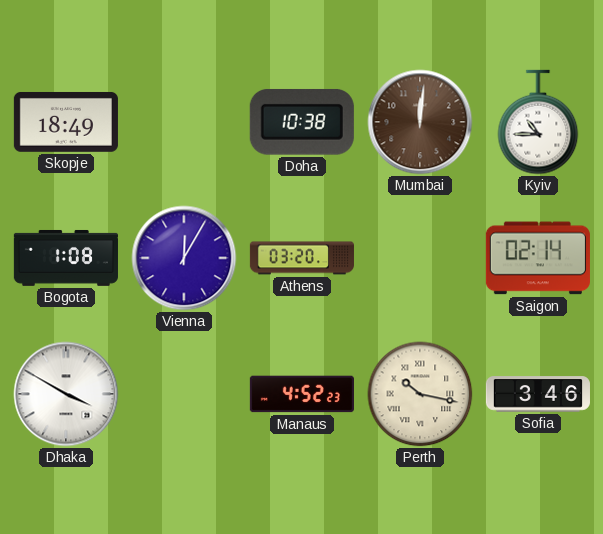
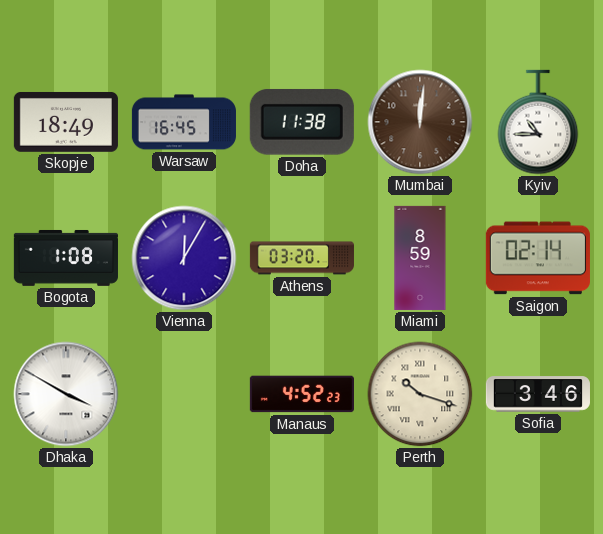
Warsaw: none -> 16:45
Doha: 10:38 -> 11:38
Miami: none -> 8:59
Perth: 10:17 -> 10:18
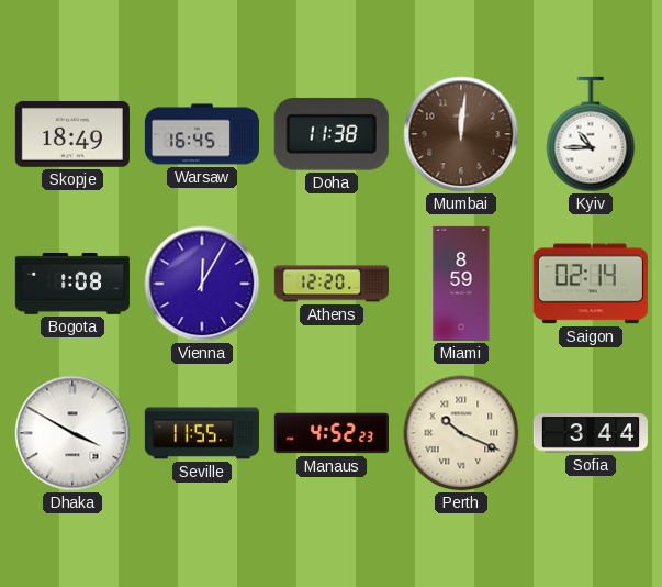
Athens: 03:20 -> 12:20
Seville: none -> 11:55
Perth: 10:18 -> 10:19
Sofia: 3:46 -> 3:44
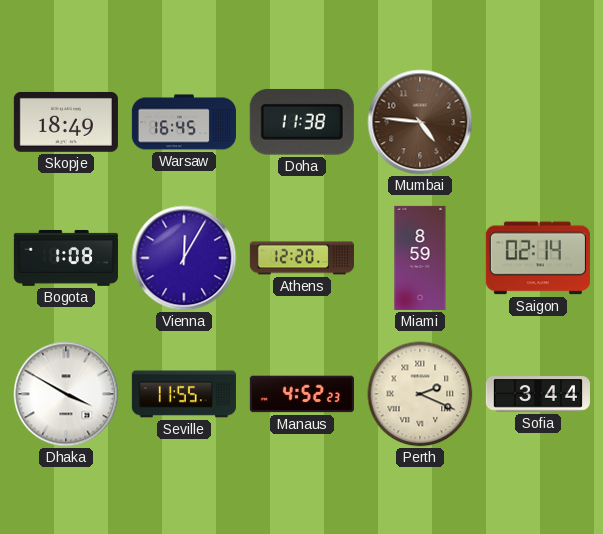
Mumbai: 12:01 -> 4:46
Kyiv: 10:45 -> none
Perth: 10:19 -> 2:19
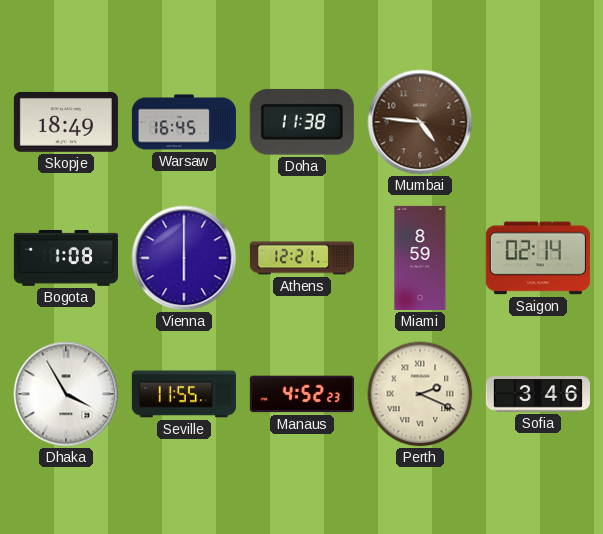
Vienna: 12:05 -> 6:00
Athens: 12:20 -> 12:21
Dhaka: 3:50 -> 3:55
Sofia: 3:44 -> 3:46
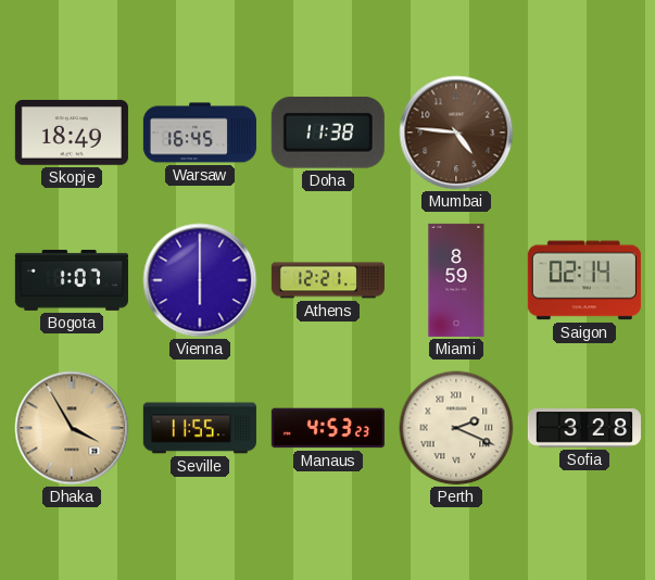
Bogota: 1:08 -> 1:07
Dhaka dial: white -> champagne
Manaus: 4:52 -> 4:53
Sofia: 3:46 -> 3:28
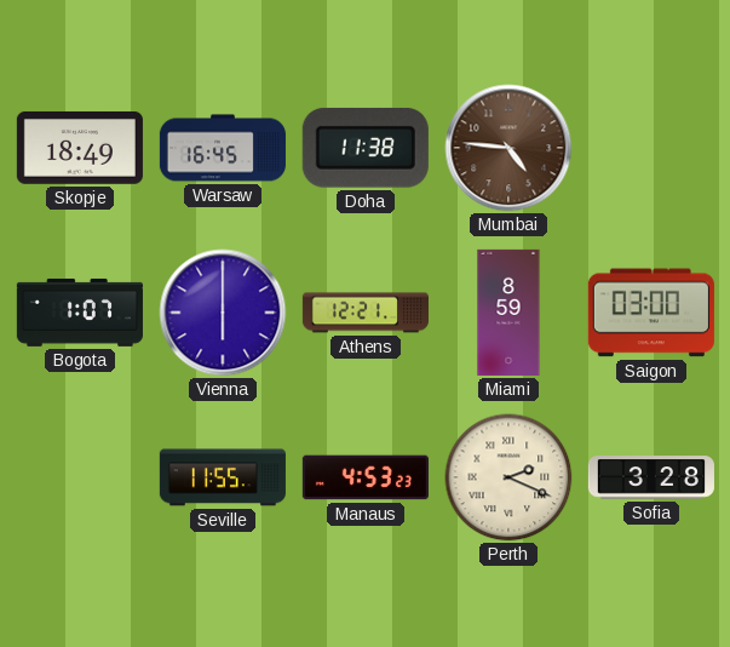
Saigon: 02:14 -> 03:00
Dhaka: 3:55 -> none
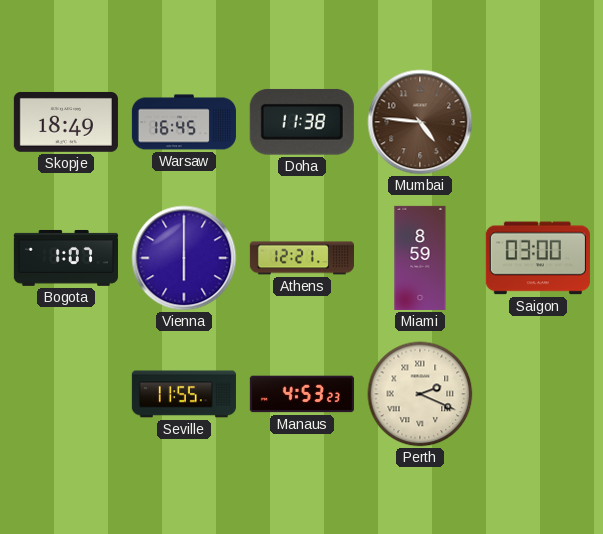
Sofia: 3:28 -> none
